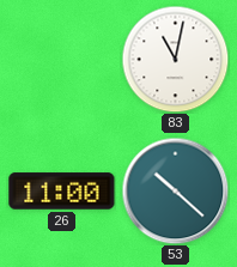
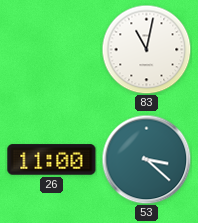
53: 10:22 -> 3:22
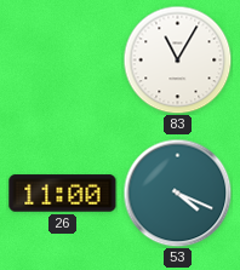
83: 11:02 -> 11:05
53: 3:22 -> 4:19
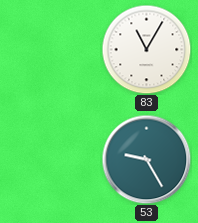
26: 11:00 -> none
53: 4:19 -> 9:25
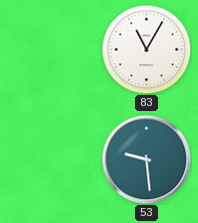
53: 9:25 -> 9:29
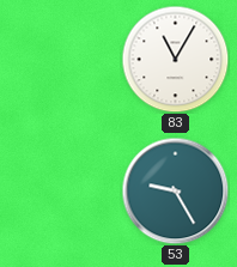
53: 9:29 -> 9:25
